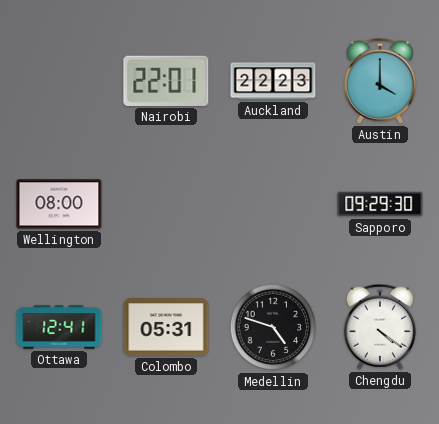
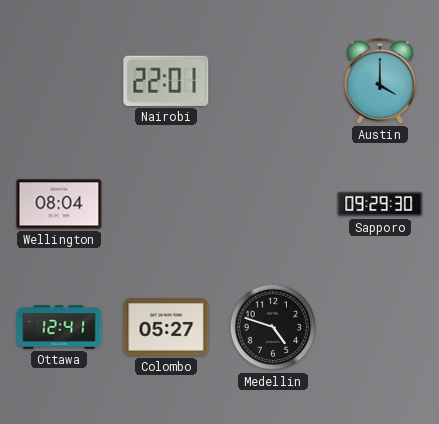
Auckland: 22:23 -> none
Wellington: 08:00 -> 08:04
Colombo: 05:31 -> 05:27
Chengdu: 4:21 -> none
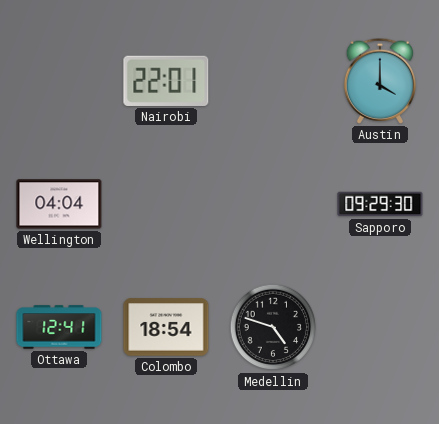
Wellington: 08:04 -> 04:04
Colombo: 05:27 -> 18:54
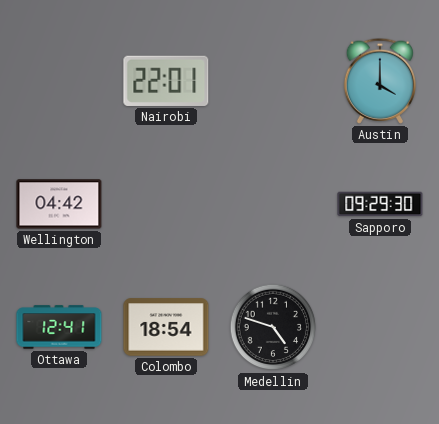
Wellington: 04:04 -> 04:42
